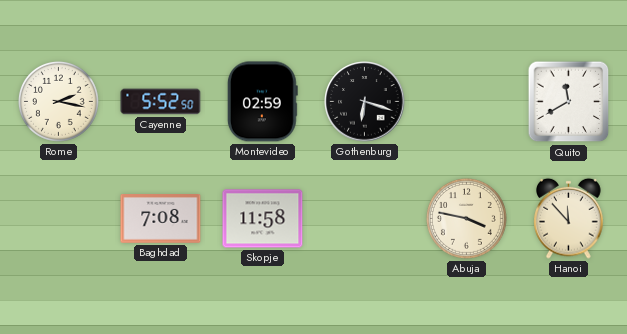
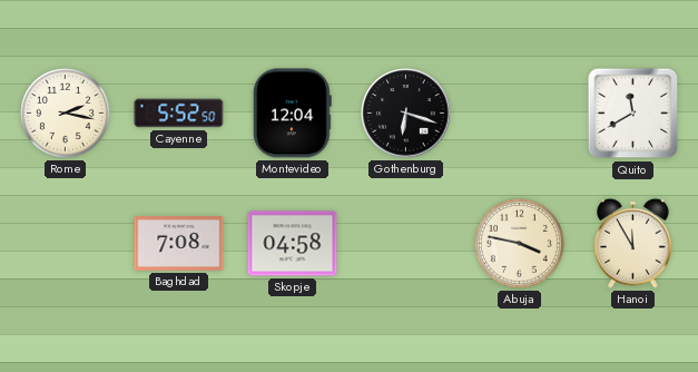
Montevideo: 02:59 -> 12:04
Skopje: 11:58 -> 04:58
Hanoi: 11:53 -> 11:55
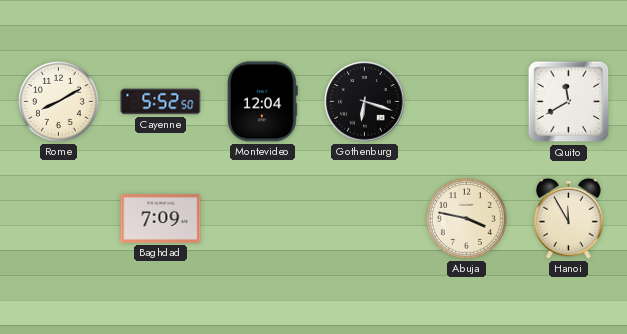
Rome: 2:17 -> 8:10
Baghdad: 7:08 -> 7:09
Skopje: 04:58 -> none
